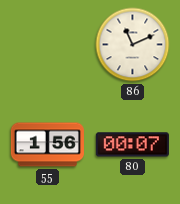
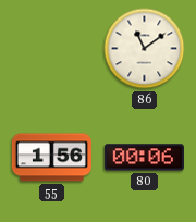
86: 11:11 -> 11:09
80: 00:07 -> 00:06
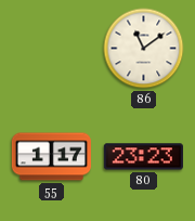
55: 1:56 -> 1:17
80: 00:06 -> 23:23
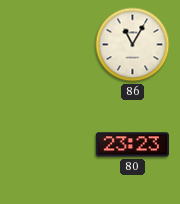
86: 11:09 -> 11:05
55: 1:17 -> none
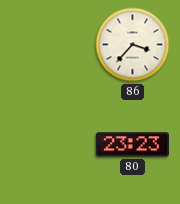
86: 11:05 -> 3:37
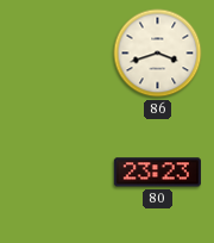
86: 3:37 -> 3:42
